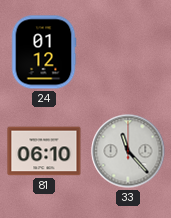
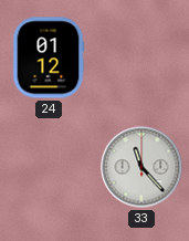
81: 06:10 -> none
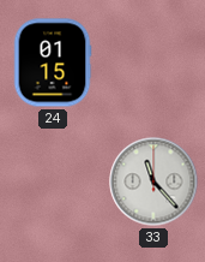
24: 01:12 -> 01:15
